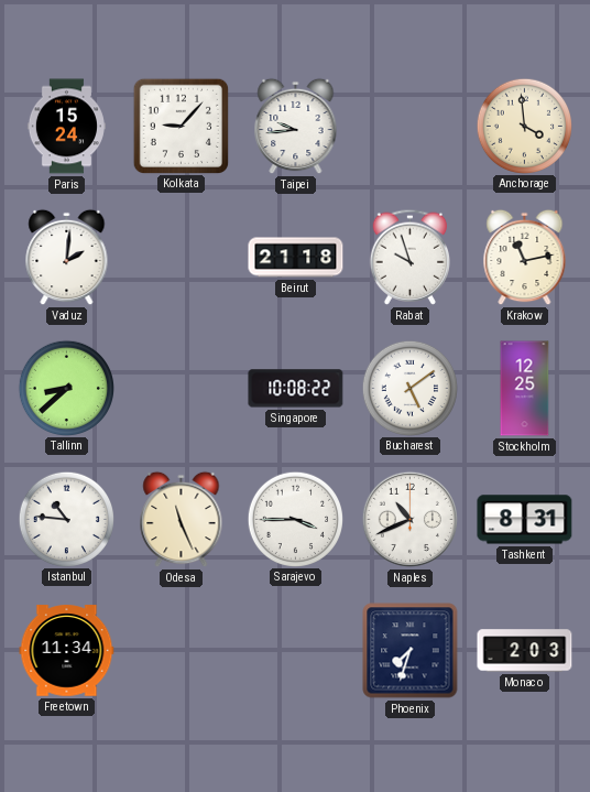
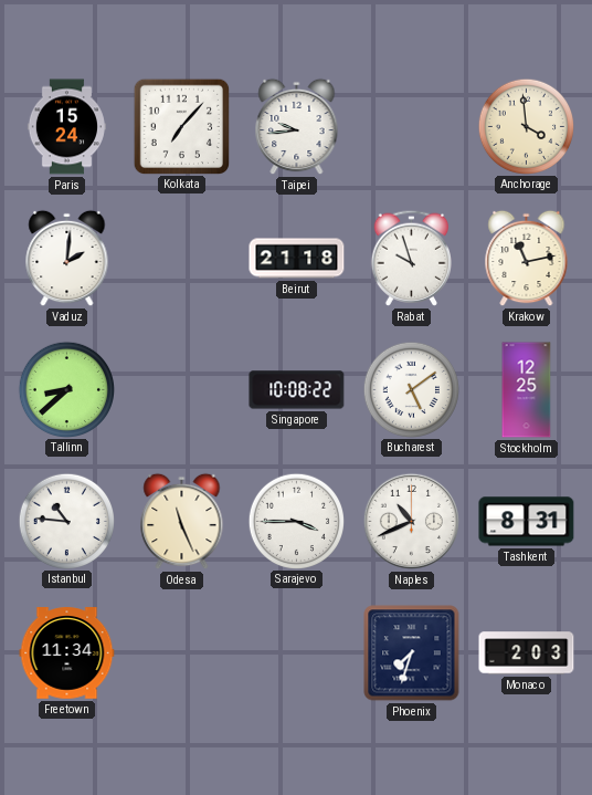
Kolkata: 9:07 -> 7:07
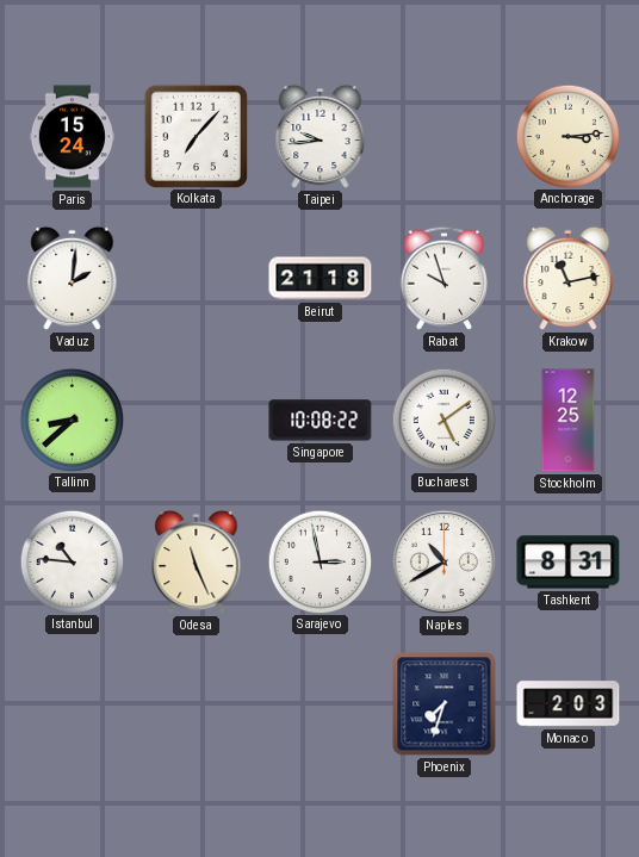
Anchorage: 3:59 -> 3:14
Sarajevo: 3:45 -> 2:58
Naples: 10:41 -> 10:40
Freetown: 11:34 -> none
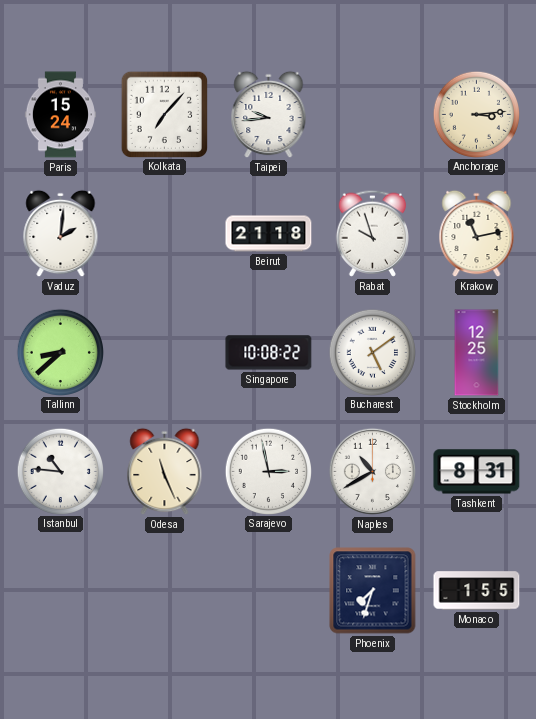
Monaco: 2:03 -> 1:55
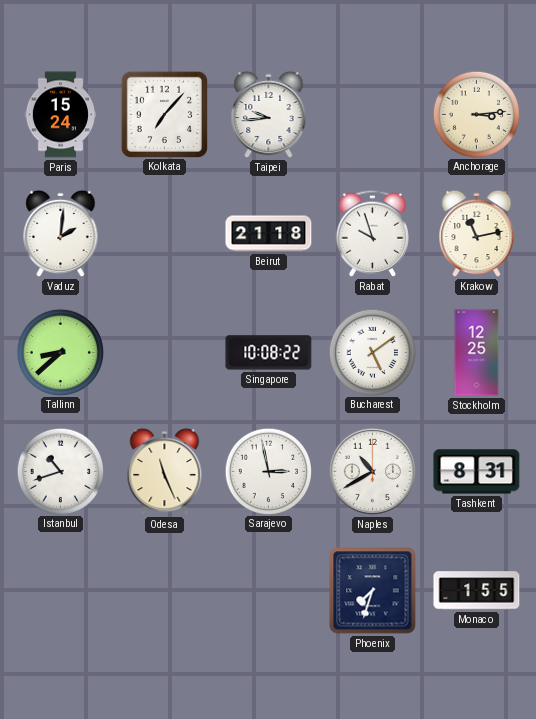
Istanbul: 10:46 -> 10:42
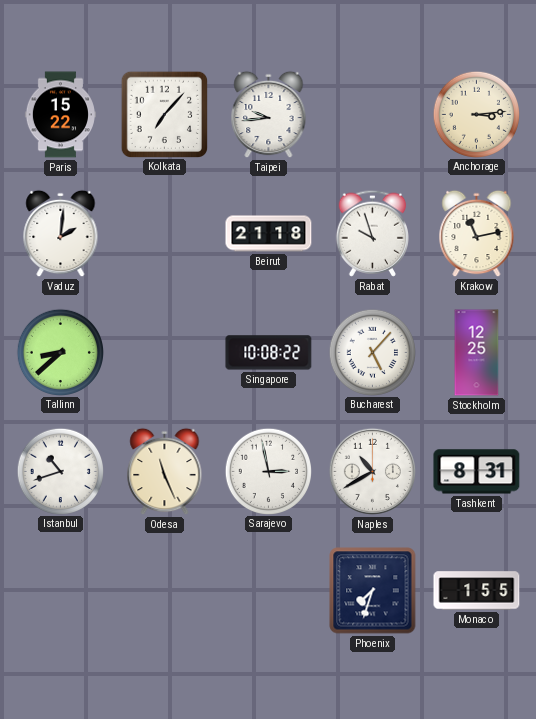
Paris: 15:24 -> 15:22
Bucharest: 5:09 -> 5:07
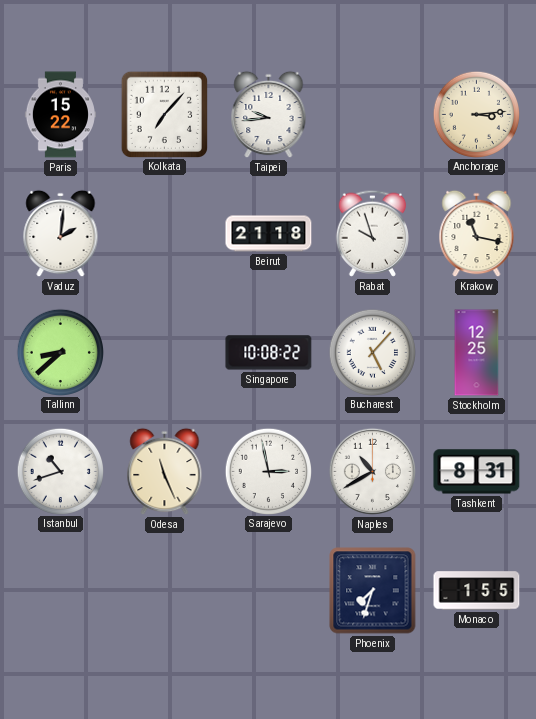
Krakow: 11:13 -> 11:17
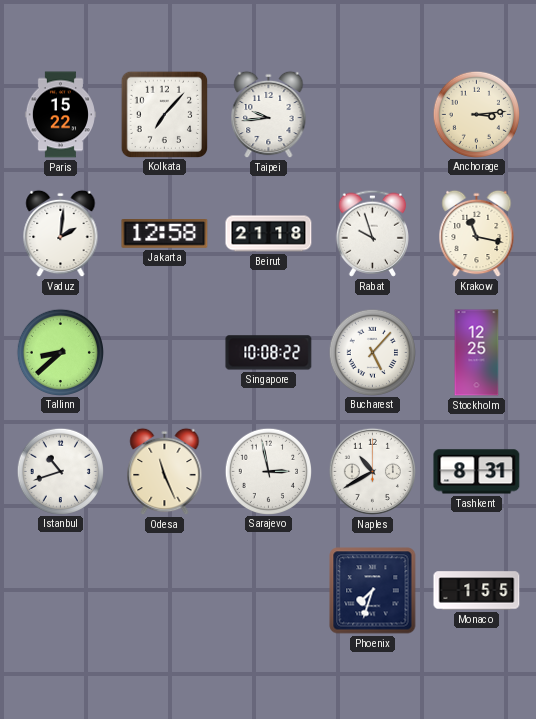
Jakarta: none -> 12:58
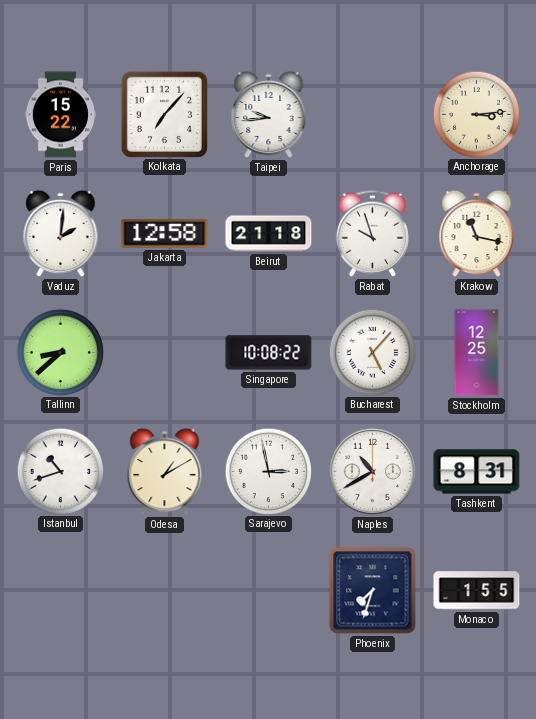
Odesa: 11:26 -> 1:10
